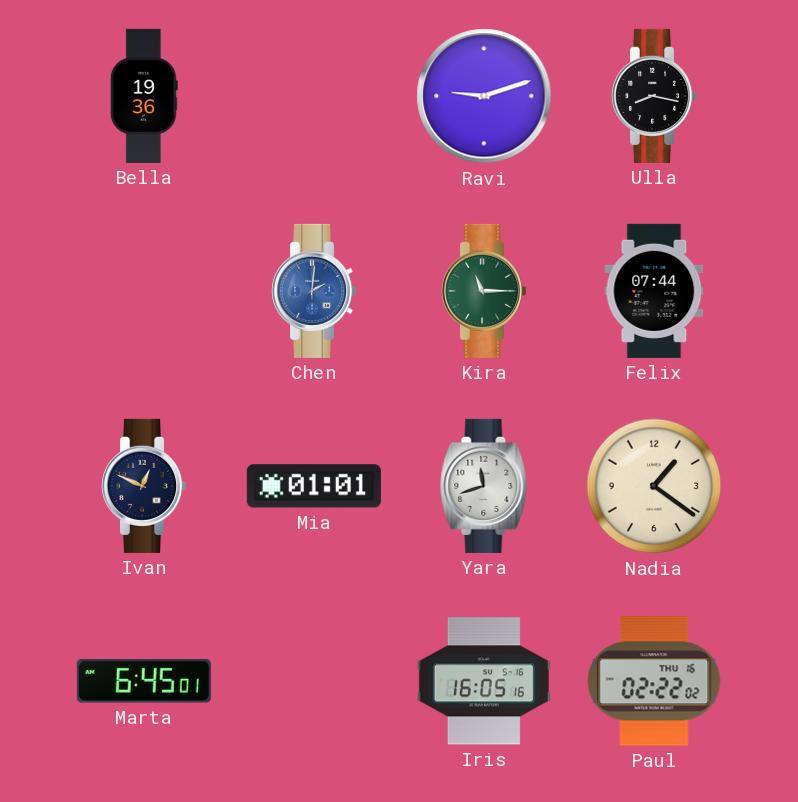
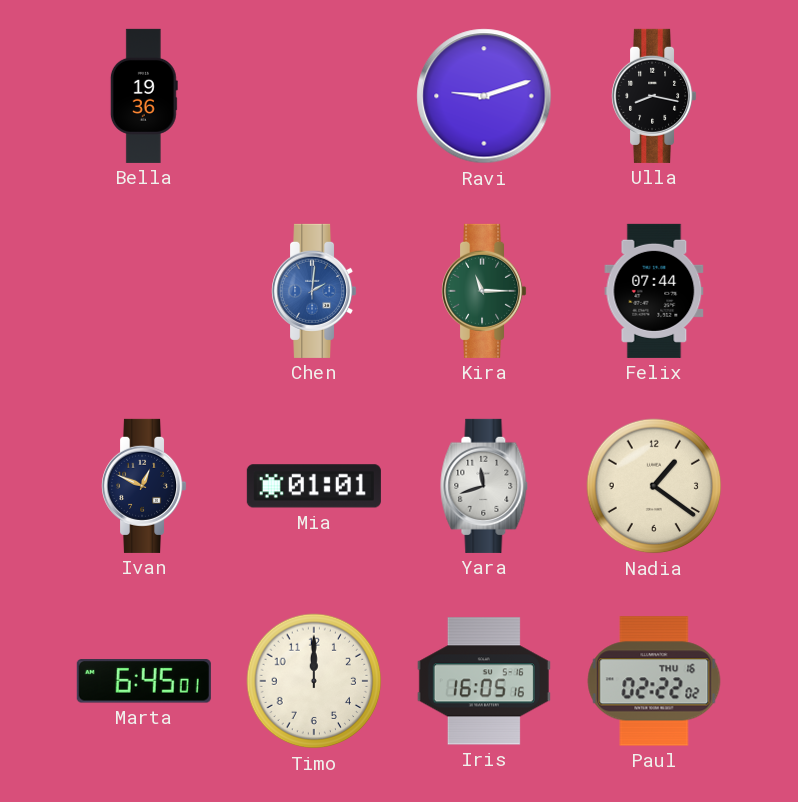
Timo: none -> 12:00
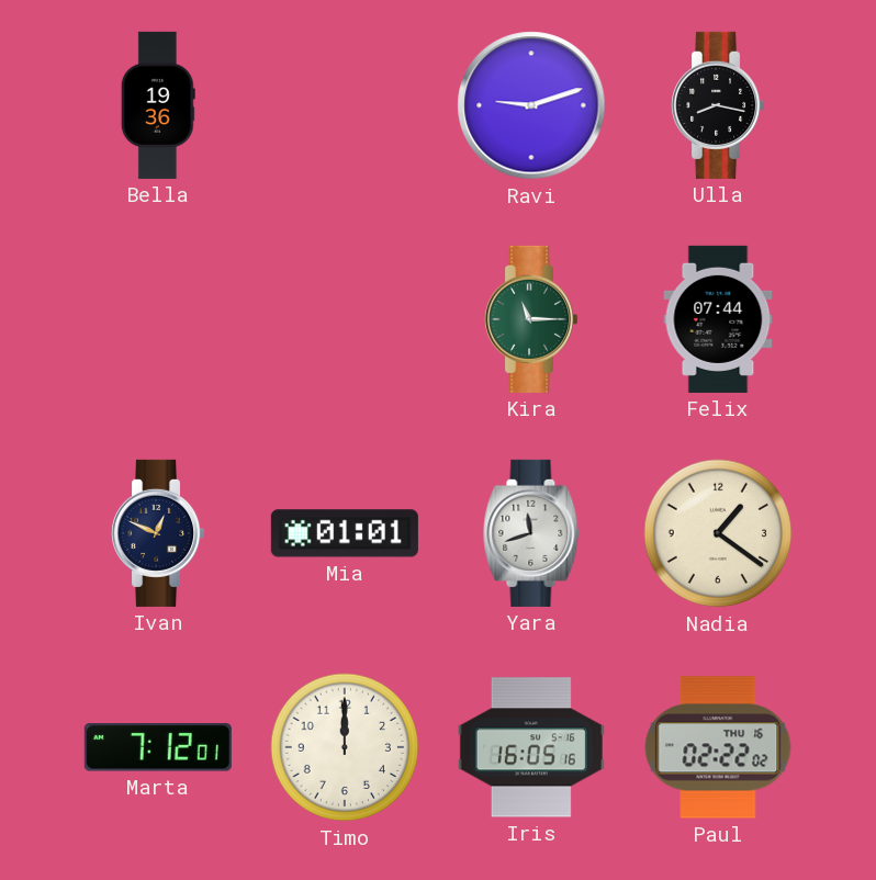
Chen: 2:01 -> none
Marta: 6:45 -> 7:12
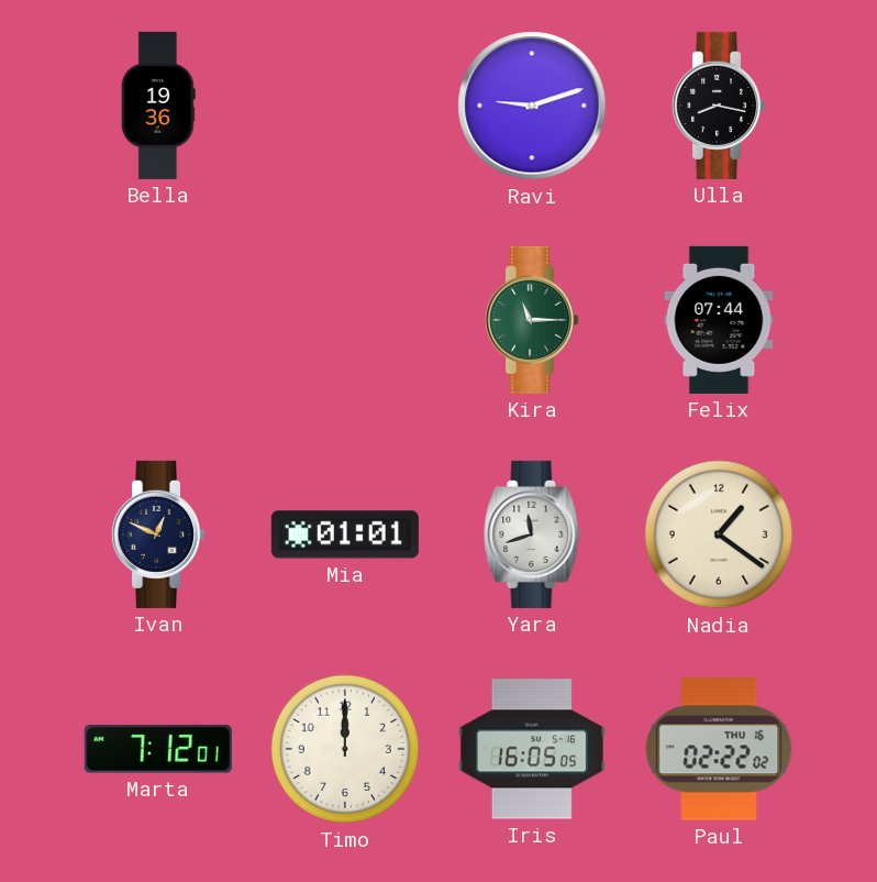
Iris: 16:05:16 -> 16:05:05
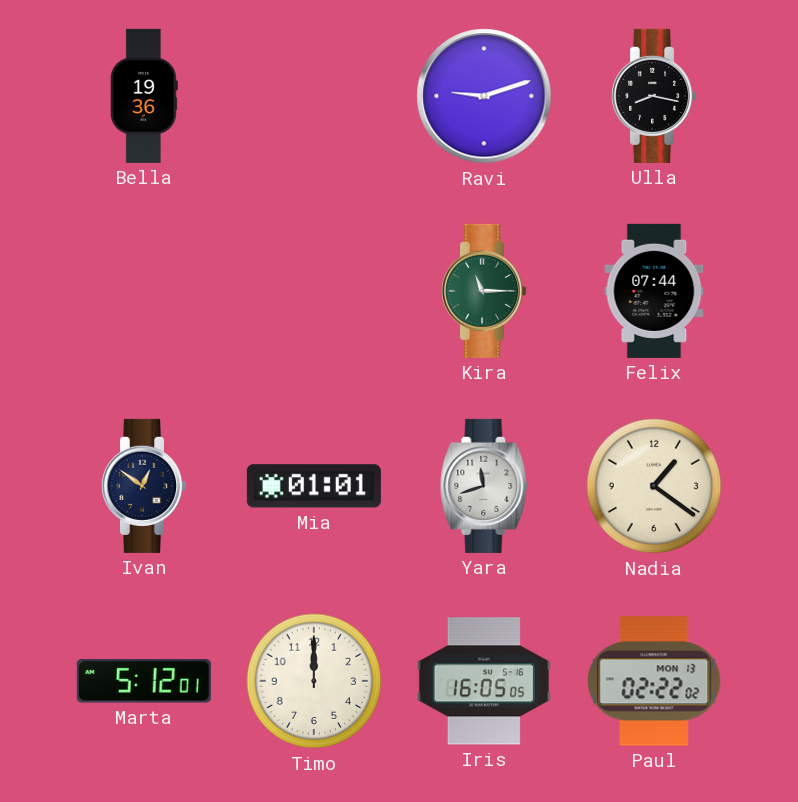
Ivan: 12:49 -> 12:51
Marta: 7:12 -> 5:12
Paul date: THU 16 -> MON 13
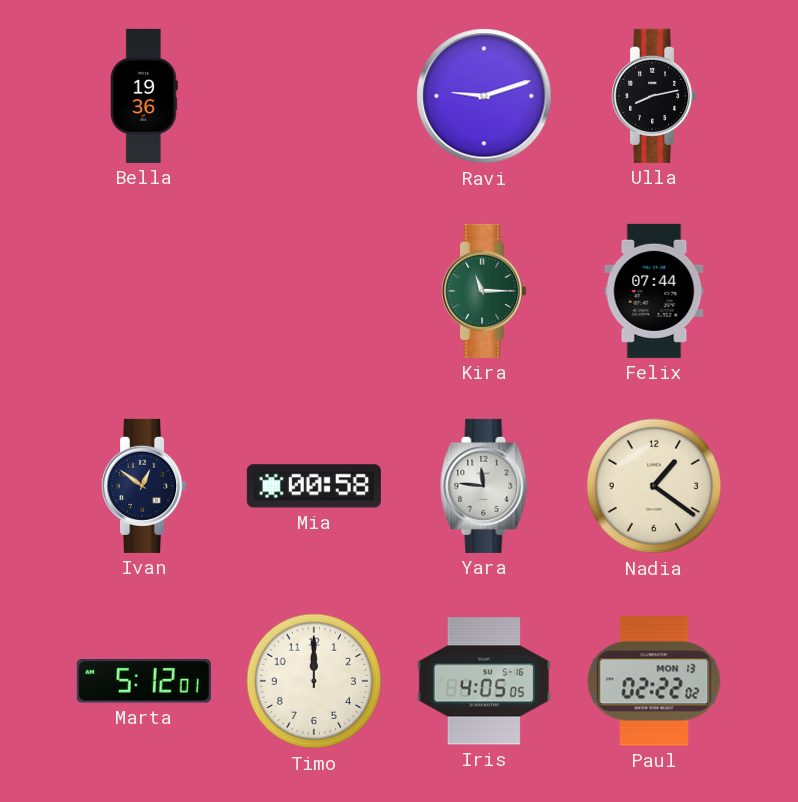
Ulla: 8:17 -> 8:13
Mia: 01:01 -> 00:58
Yara: 11:42 -> 11:46
Iris: 16:05 -> 4:05
